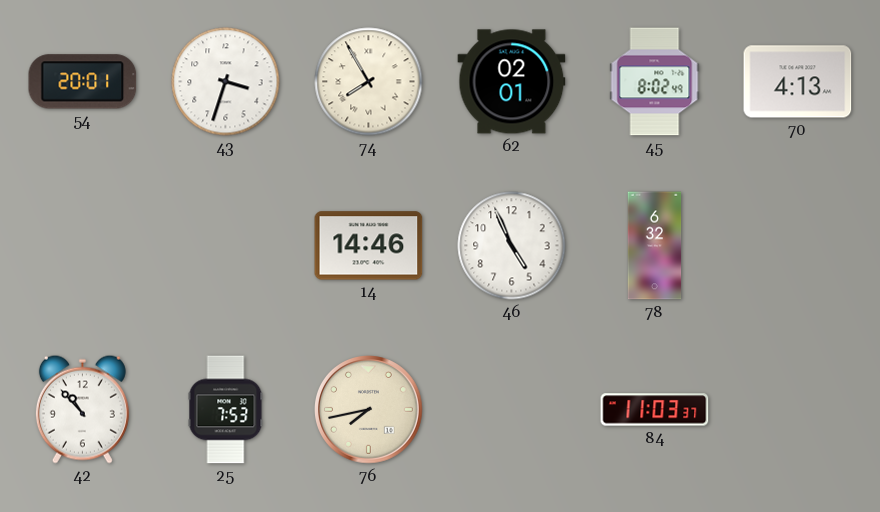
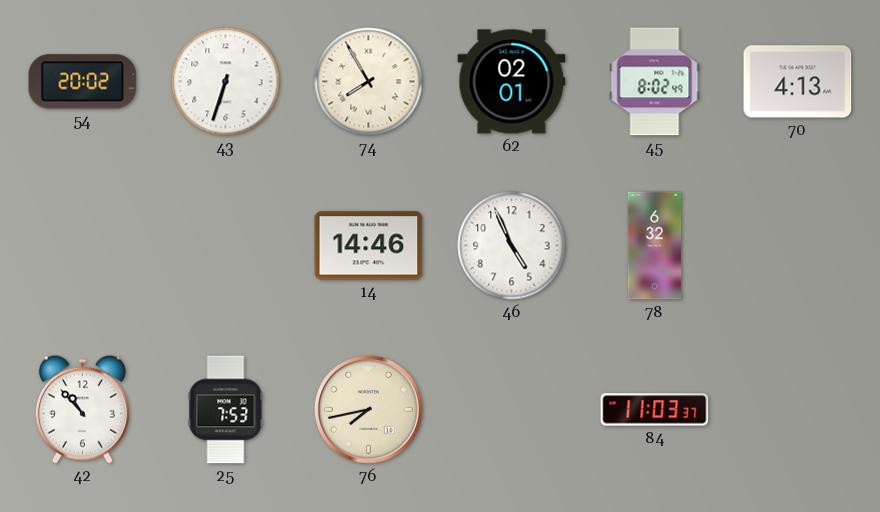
54: 20:01 -> 20:02
43: 3:33 -> 6:33
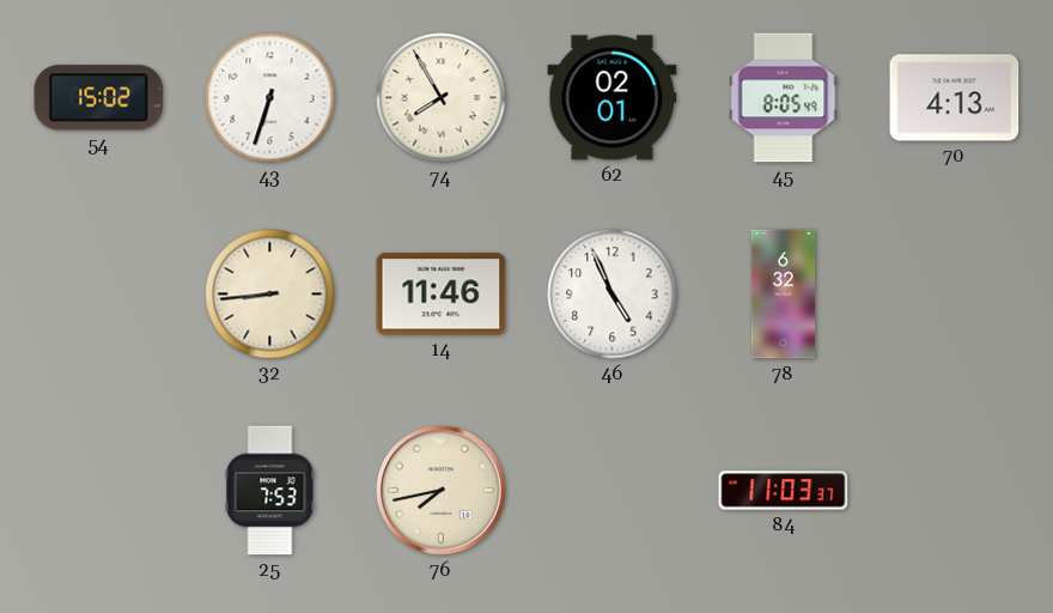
54: 20:02 -> 15:02
45: 8:02 -> 8:05
32: none -> 8:44
14: 14:46 -> 11:46
42: 10:53 -> none
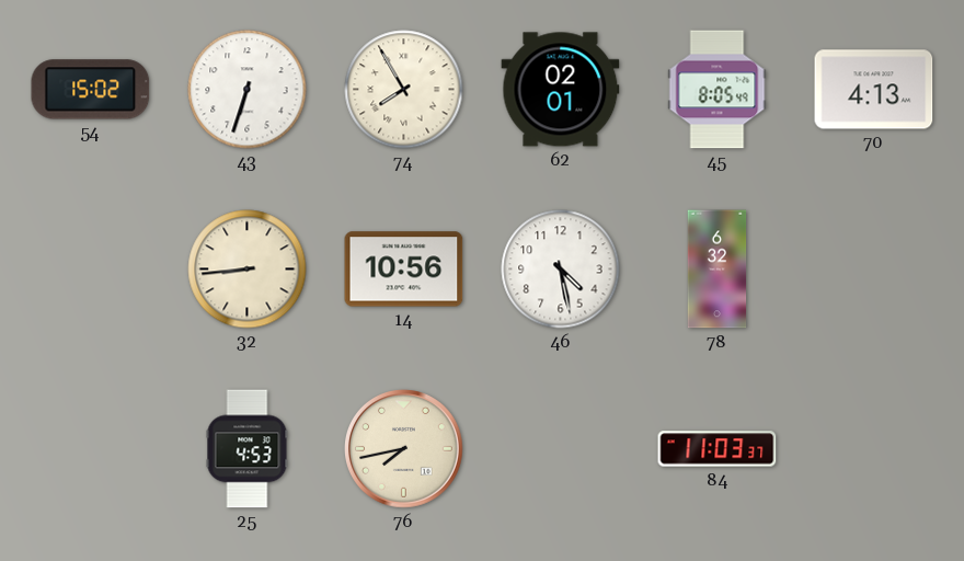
14: 11:46 -> 10:56
46: 4:56 -> 4:28
25: 7:53 -> 4:53
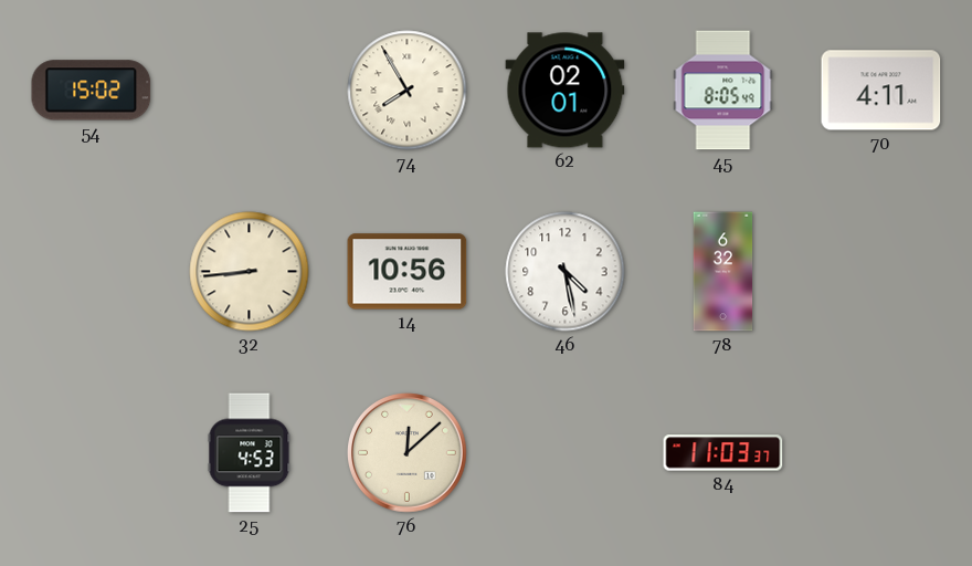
43: 6:33 -> none
70: 4:13 -> 4:11
76: 7:43 -> 12:08
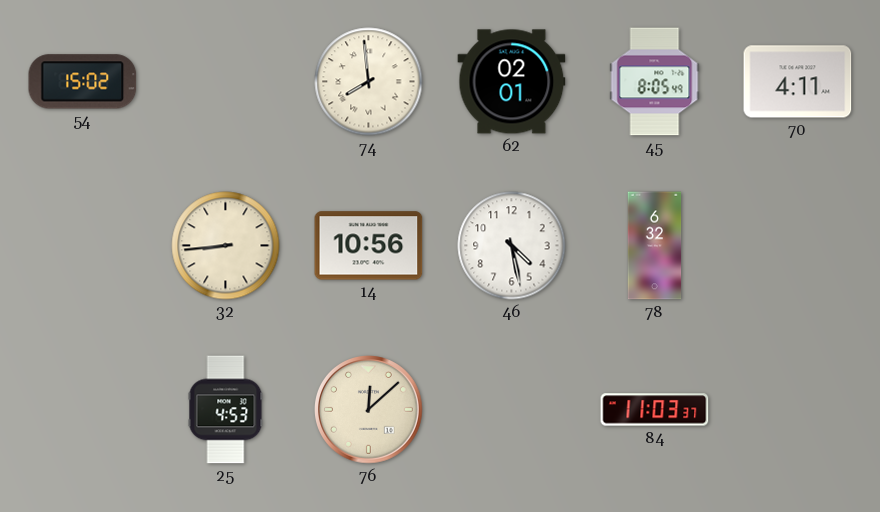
74: 7:55 -> 7:59
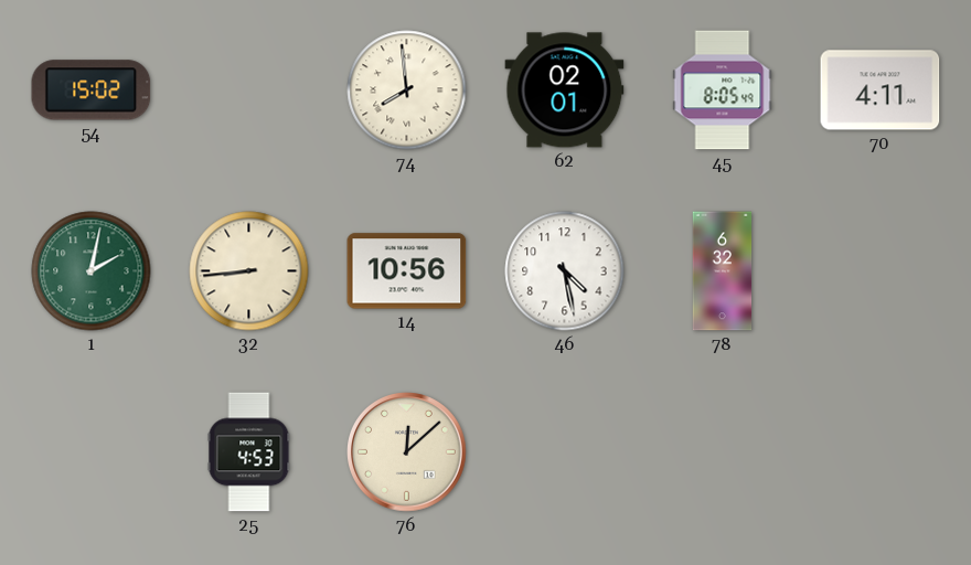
1: none -> 2:02
84: 11:03 -> none
